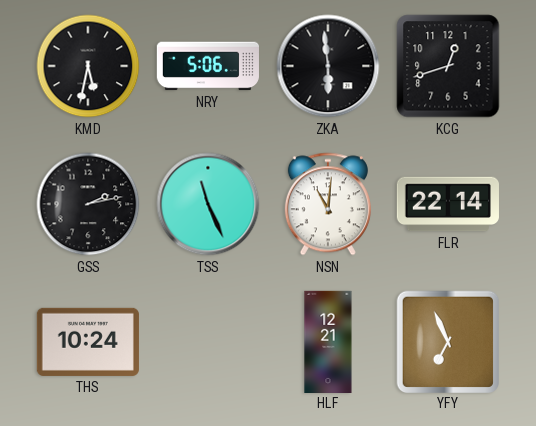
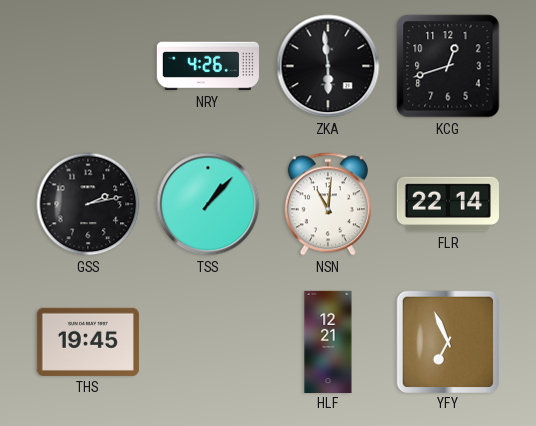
KMD: 5:32 -> none
NRY: 5:06 -> 4:26
TSS: 11:26 -> 1:07
THS: 10:24 -> 19:45
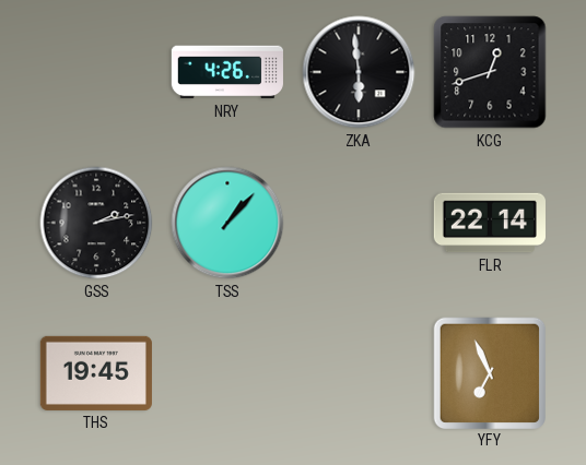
NSN: 11:01 -> none
HLF: 12:21 -> none
